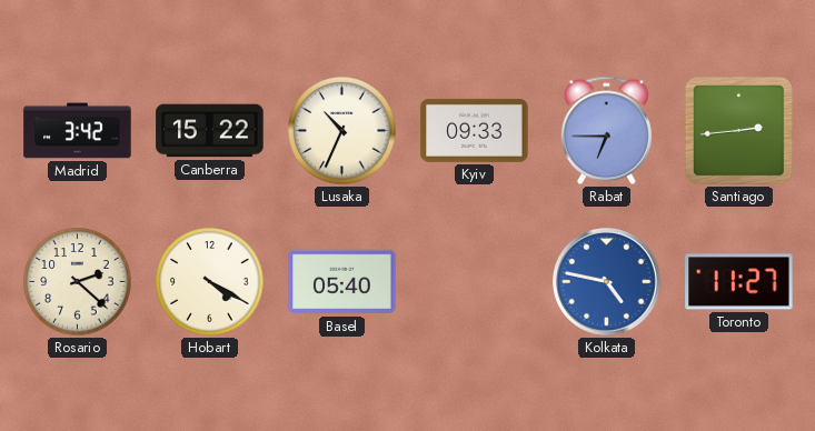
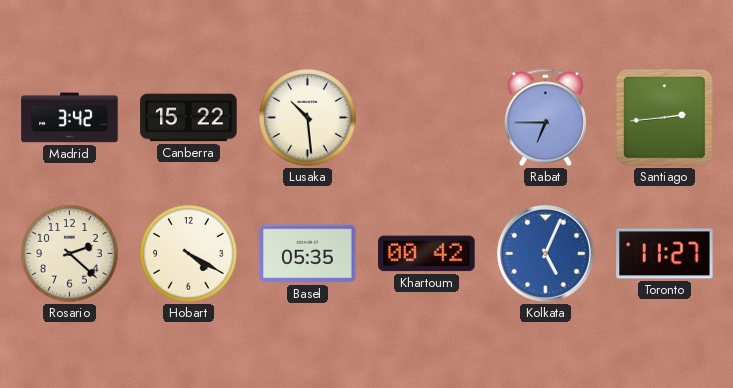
Lusaka: 10:34 -> 10:29
Kyiv: 09:33 -> none
Basel: 05:40 -> 05:35
Khartoum: none -> 00:42
Kolkata: 4:47 -> 5:04
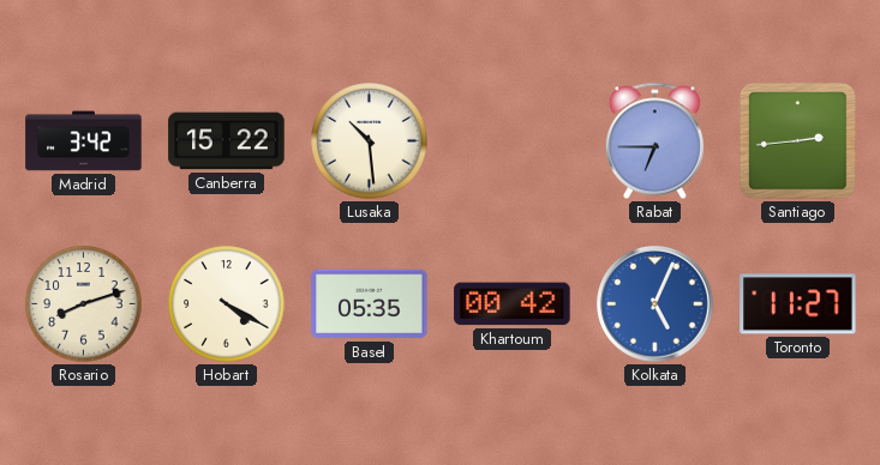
Rosario: 2:22 -> 8:12
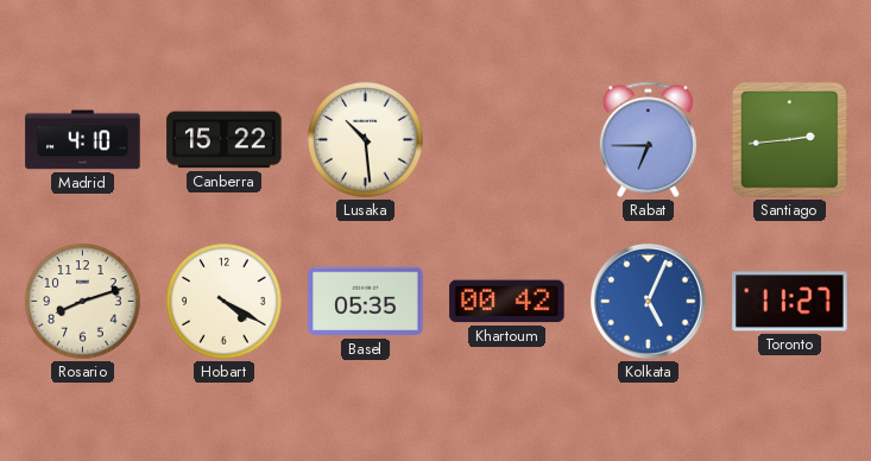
Madrid: 3:42 -> 4:10
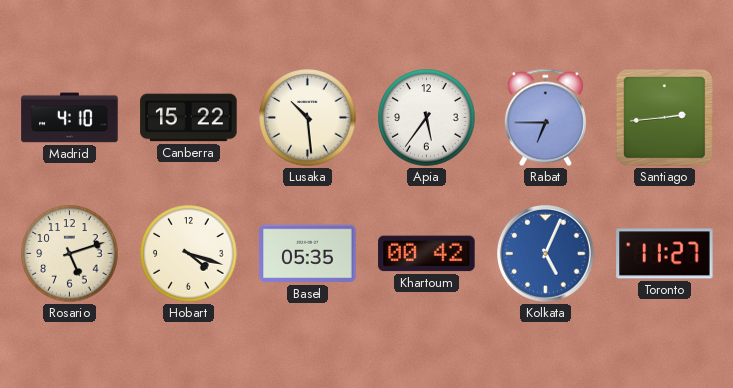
Apia: none -> 5:36
Rosario: 8:12 -> 5:12
Hobart: 4:20 -> 4:18
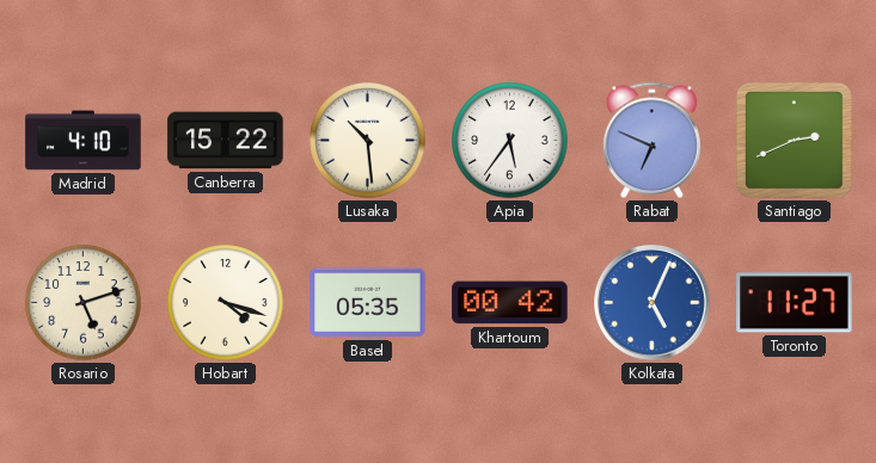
Rabat: 6:45 -> 6:49
Santiago: 2:44 -> 2:41
